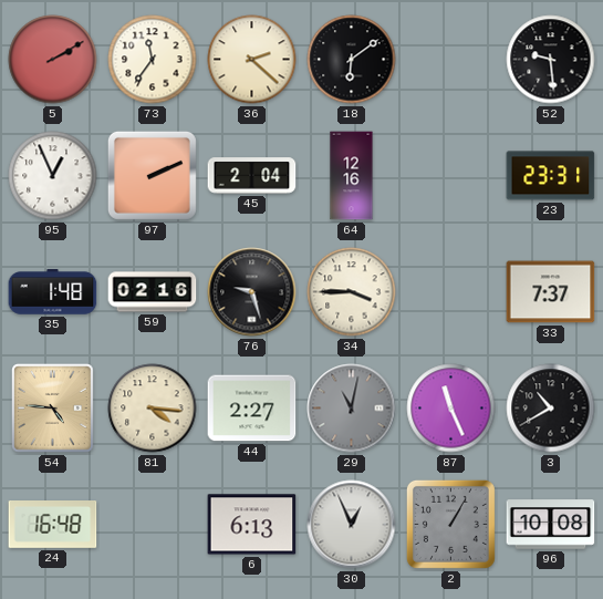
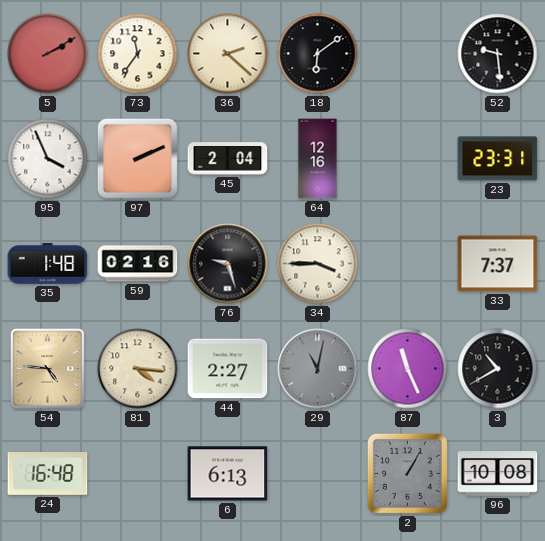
95: 12:56 -> 3:56
30: 12:56 -> none
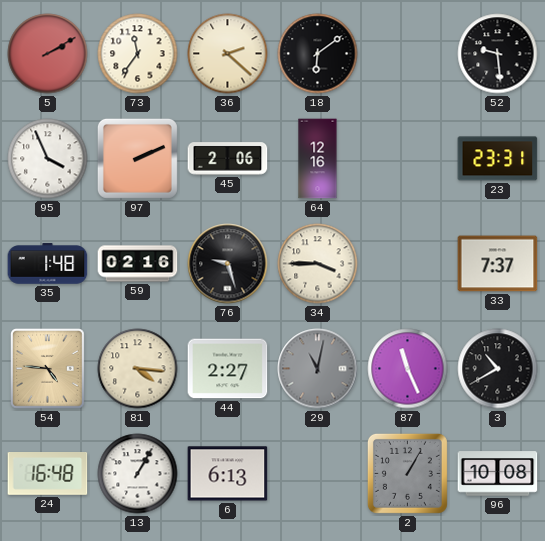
45: 2:04 -> 2:06
13: none -> 1:05
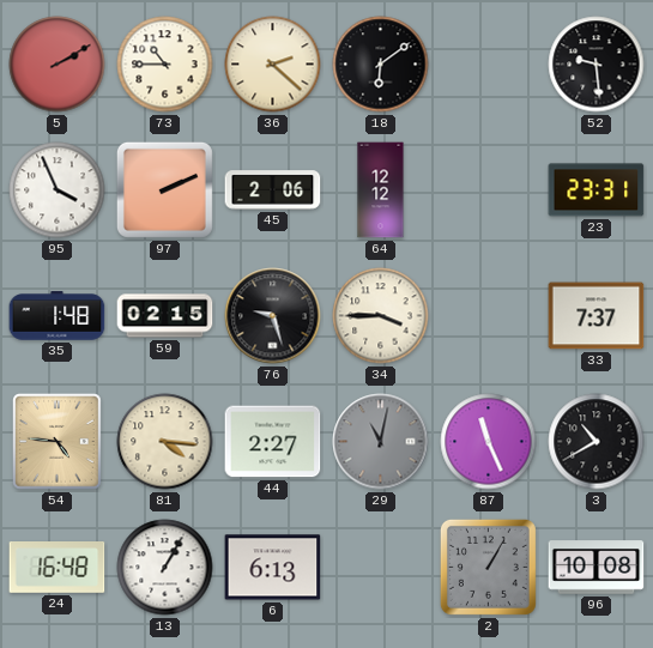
73: 11:36 -> 10:45
64: 12:16 -> 12:12
59: 02:16 -> 02:15
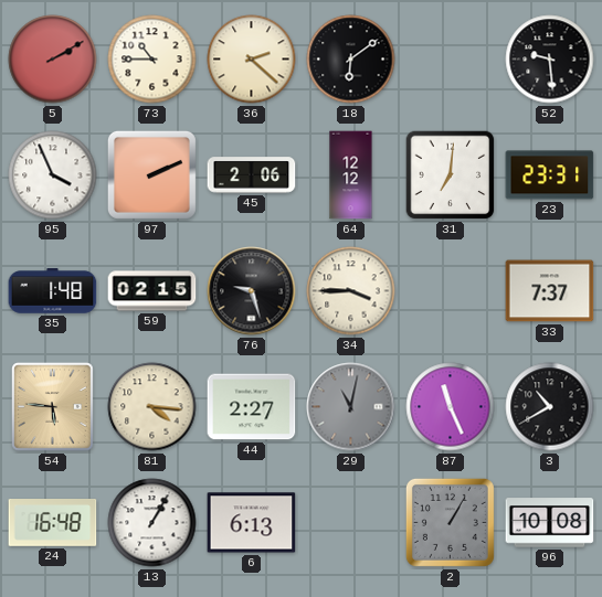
31: none -> 7:01
54: 4:46 -> 5:46
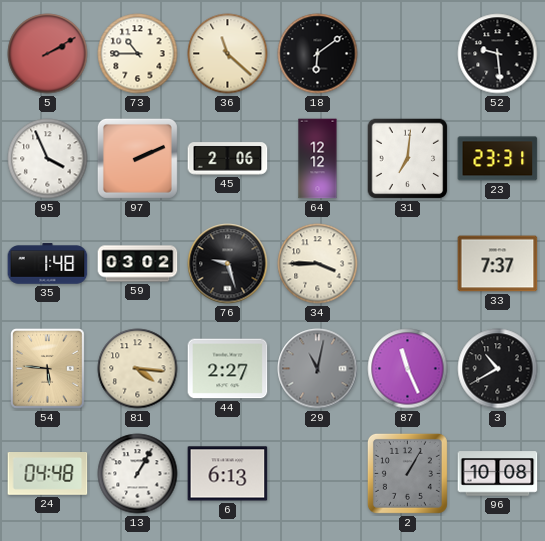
36: 2:22 -> 11:22
59: 02:15 -> 03:02
24: 16:48 -> 04:48
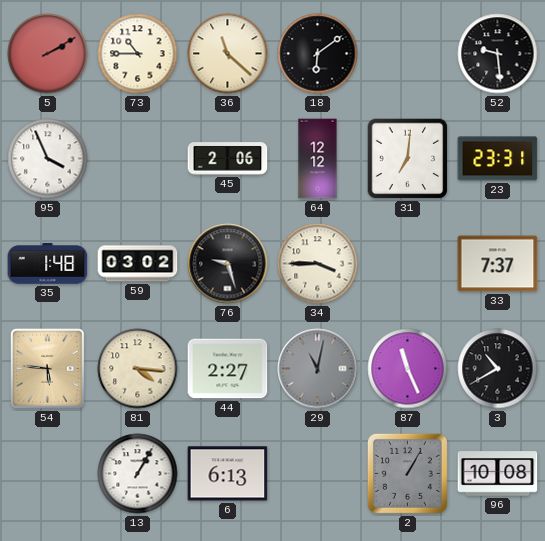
97: 2:11 -> none
24: 04:48 -> none
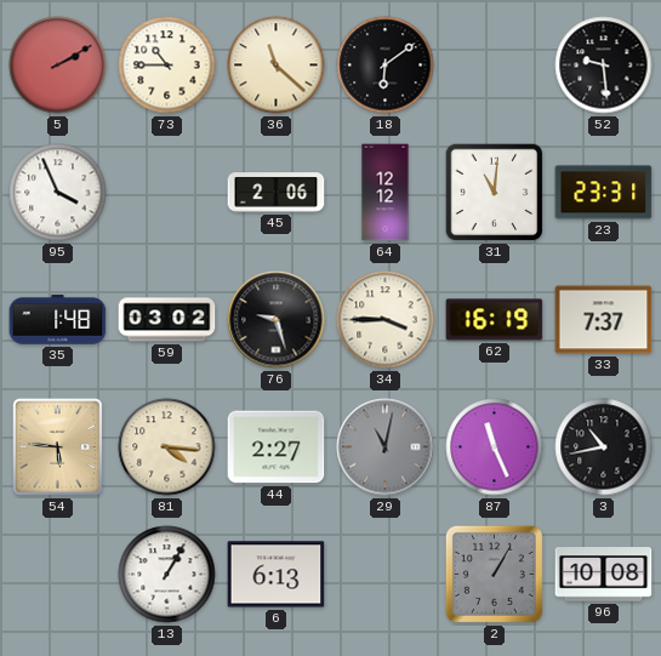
31: 7:01 -> 11:01
62: none -> 16:19
3: 10:40 -> 10:43
